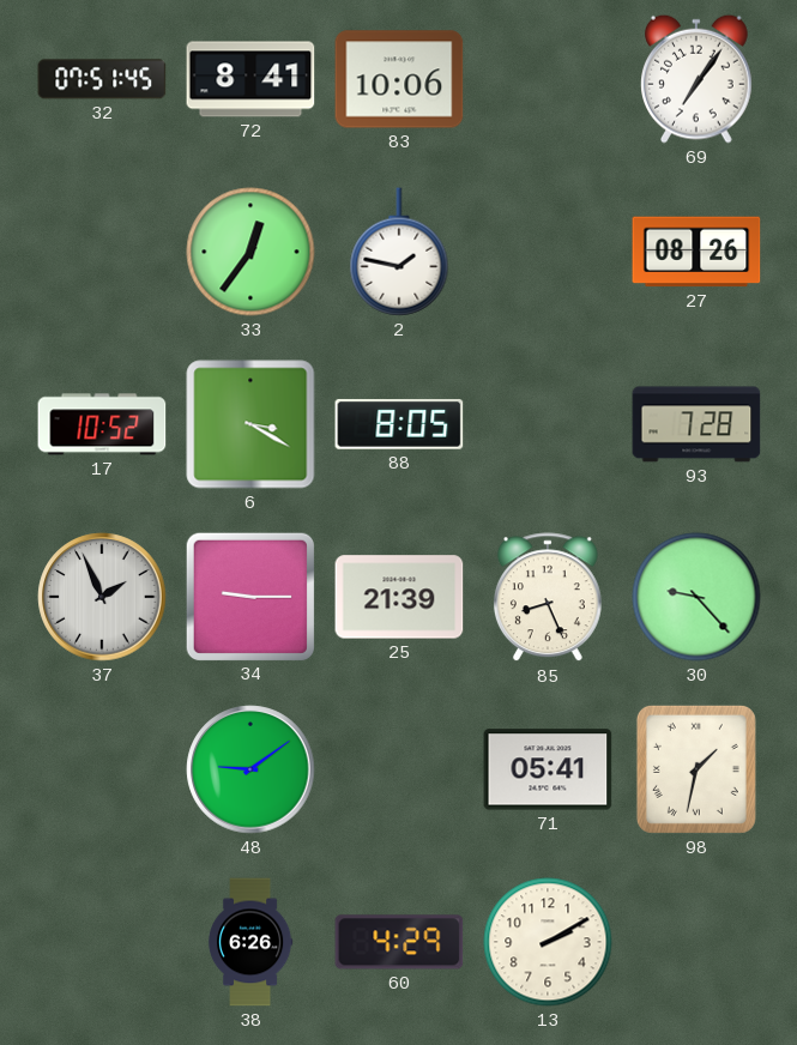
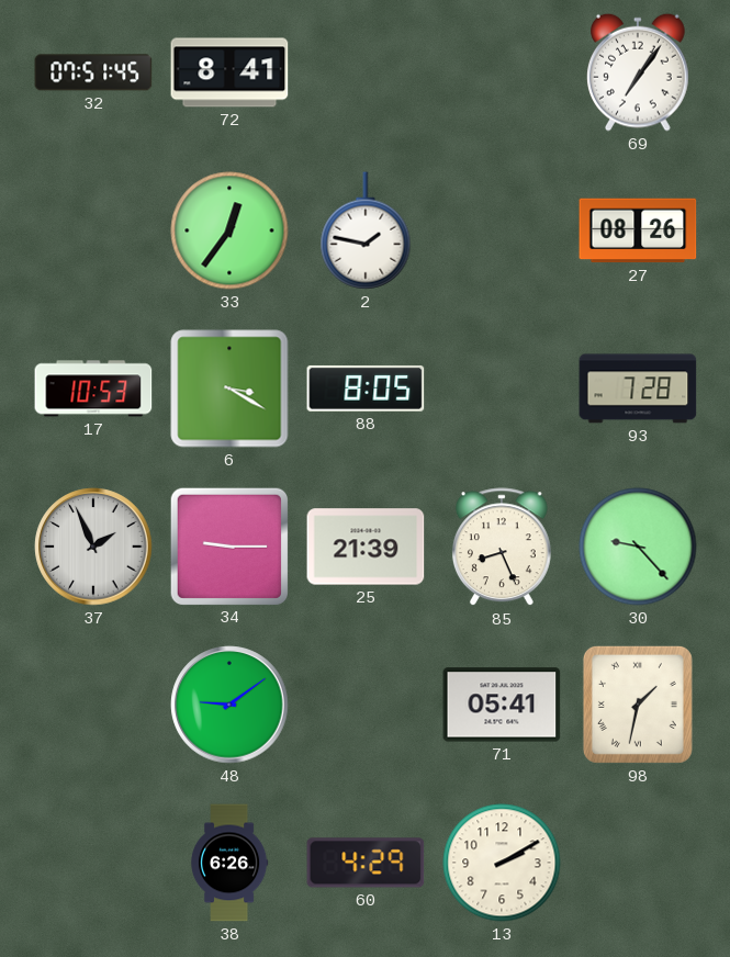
83: 10:06 -> none
17: 10:52 -> 10:53
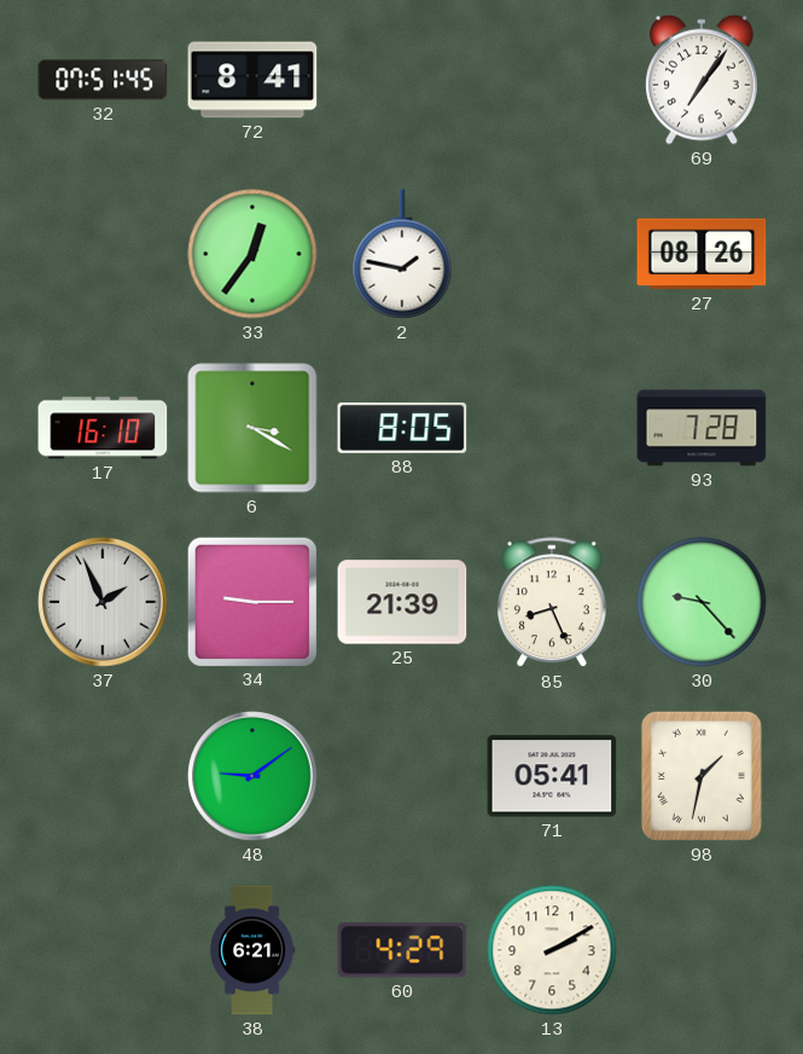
17: 10:53 -> 16:10
38: 6:26 -> 6:21
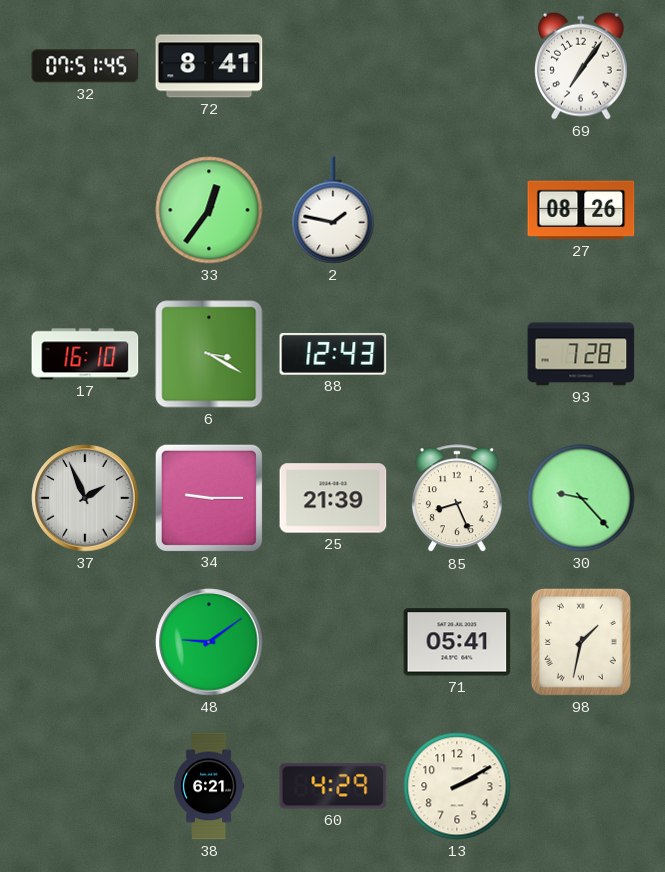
88: 8:05 -> 12:43
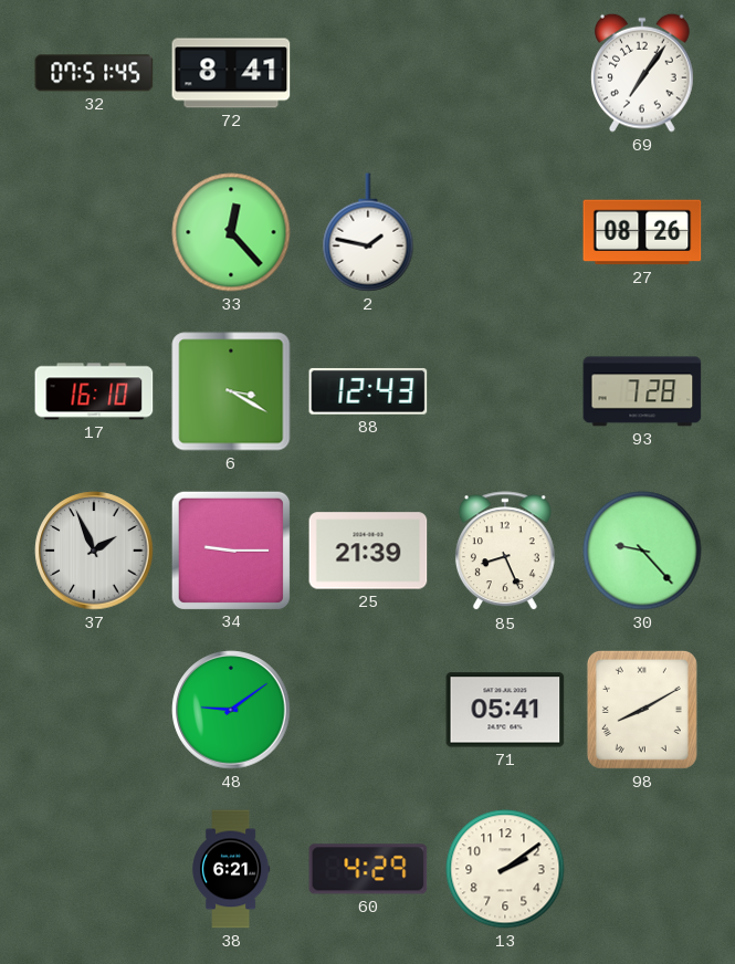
33: 12:36 -> 12:23
98: 1:32 -> 8:10
13: 2:10 -> 2:09
